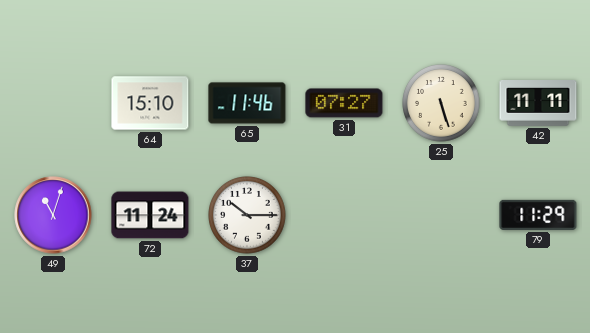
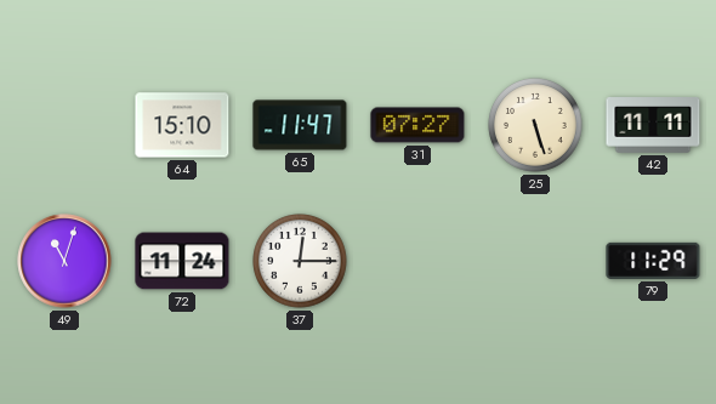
65: 11:46 -> 11:47
37: 10:15 -> 12:15
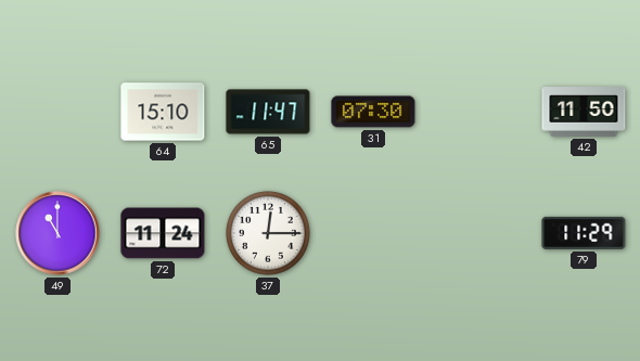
31: 07:27 -> 07:30
25: 5:27 -> none
42: 11:11 -> 11:50
49: 11:03 -> 11:00
